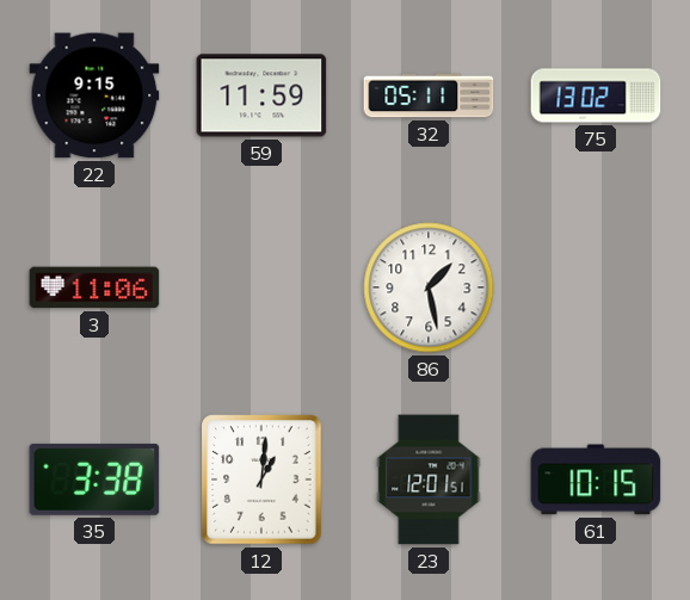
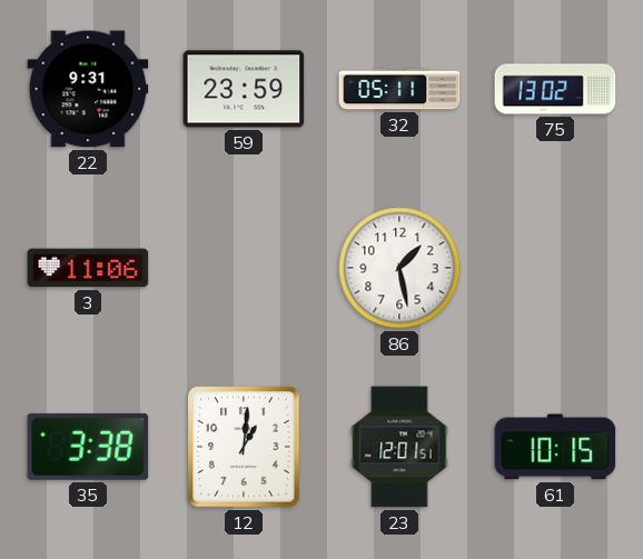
22: 9:15 -> 9:31
59: 11:59 -> 23:59
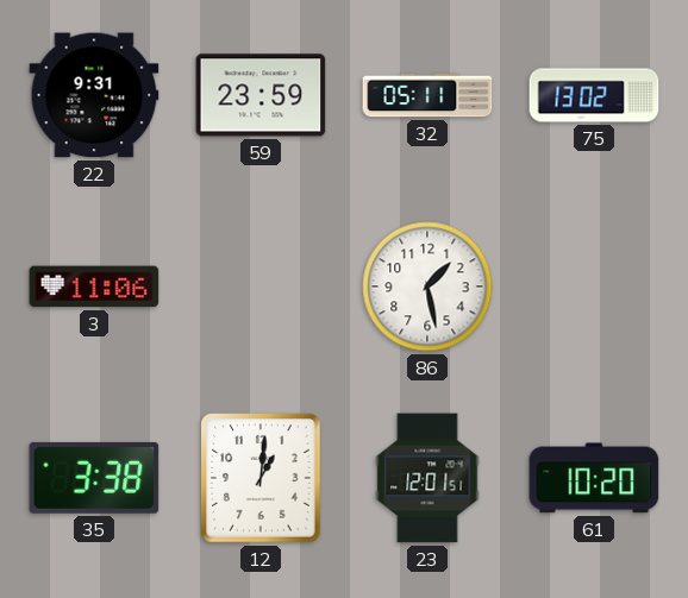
61: 10:15 -> 10:20
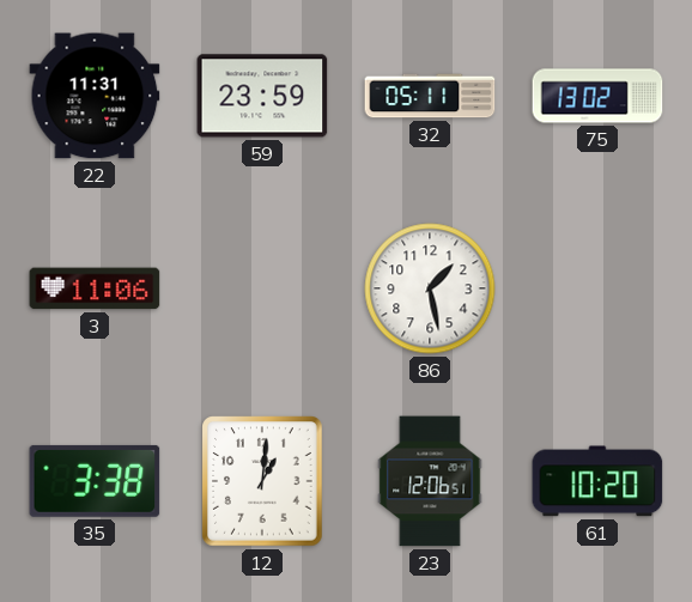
22: 9:31 -> 11:31
23: 12:01 -> 12:06
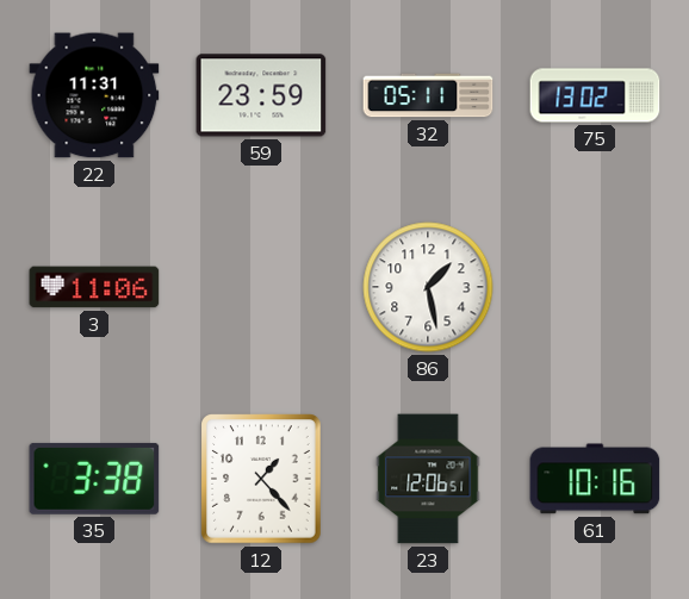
12: 1:01 -> 1:23
61: 10:20 -> 10:16
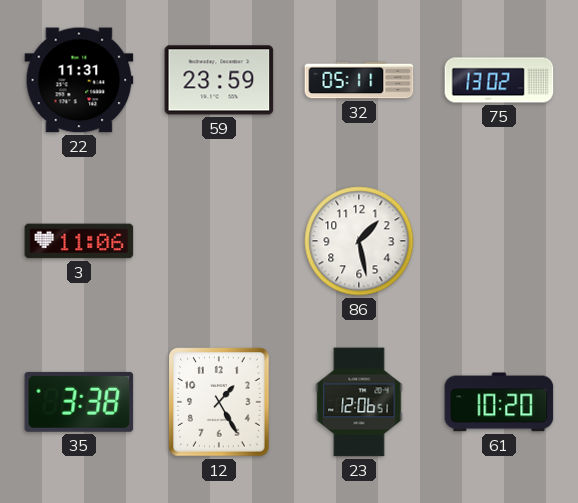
12: 1:23 -> 1:25
61: 10:16 -> 10:20
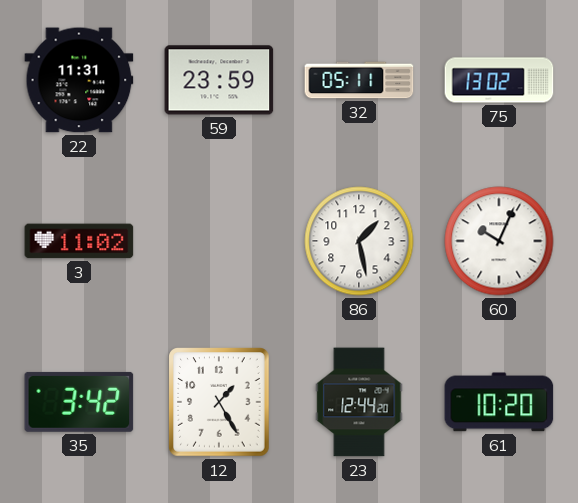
3: 11:06 -> 11:02
60: none -> 10:04
35: 3:38 -> 3:42
23: 12:06 -> 12:44
